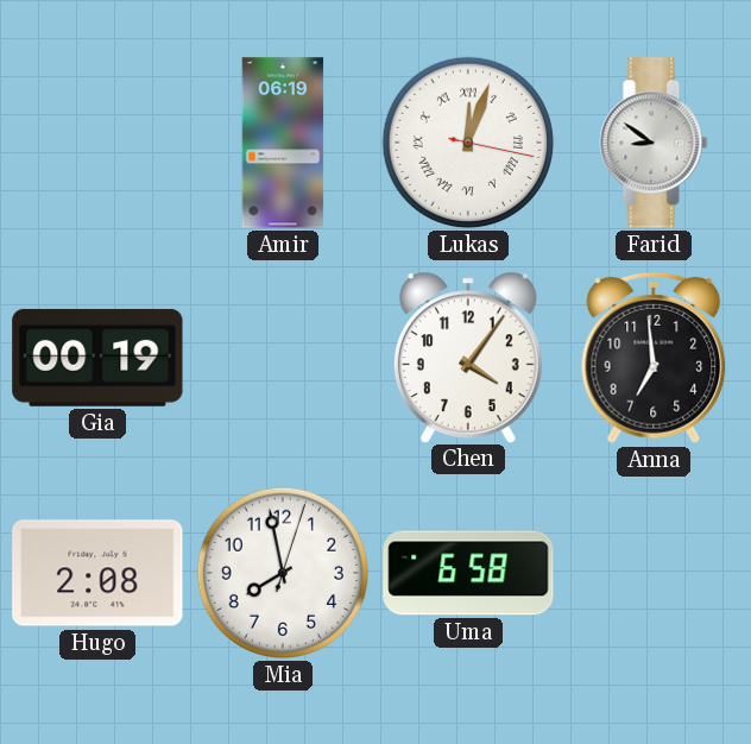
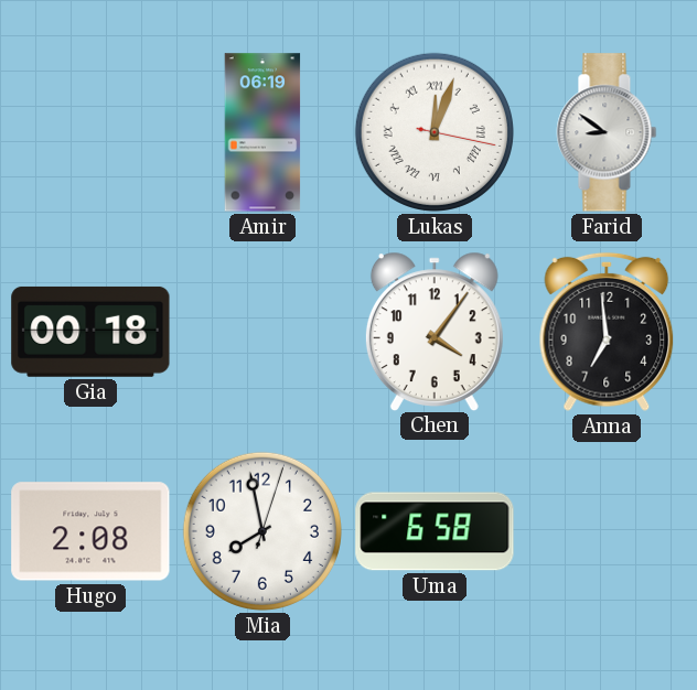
Gia: 00:19 -> 00:18
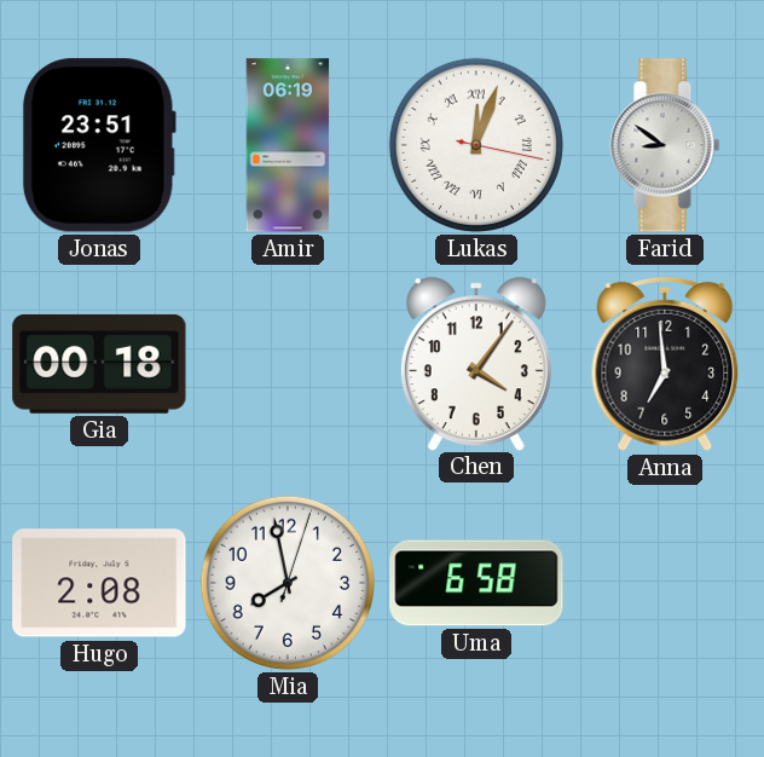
Jonas: none -> 23:51
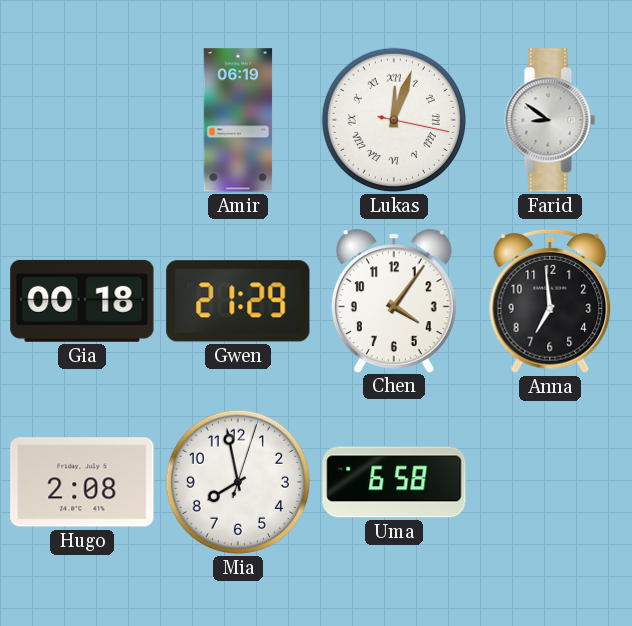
Jonas: 23:51 -> none
Gwen: none -> 21:29
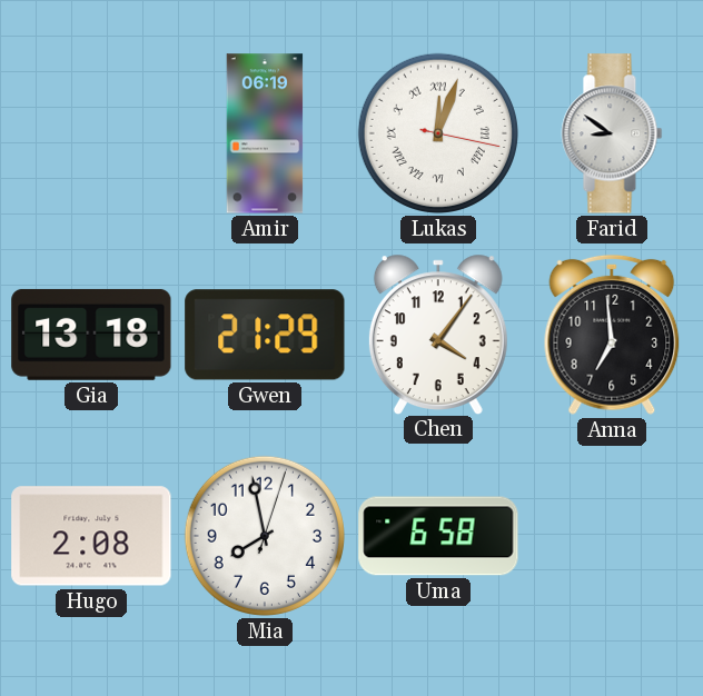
Gia: 00:18 -> 13:18
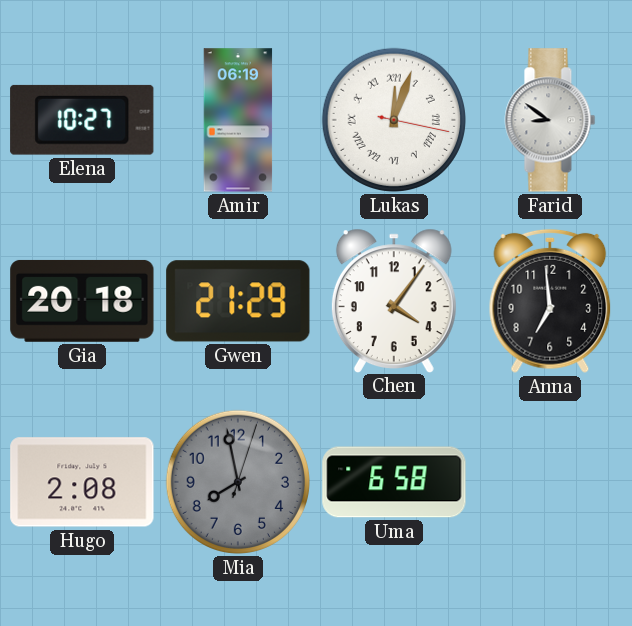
Elena: none -> 10:27
Gia: 13:18 -> 20:18
Mia dial: white -> grey
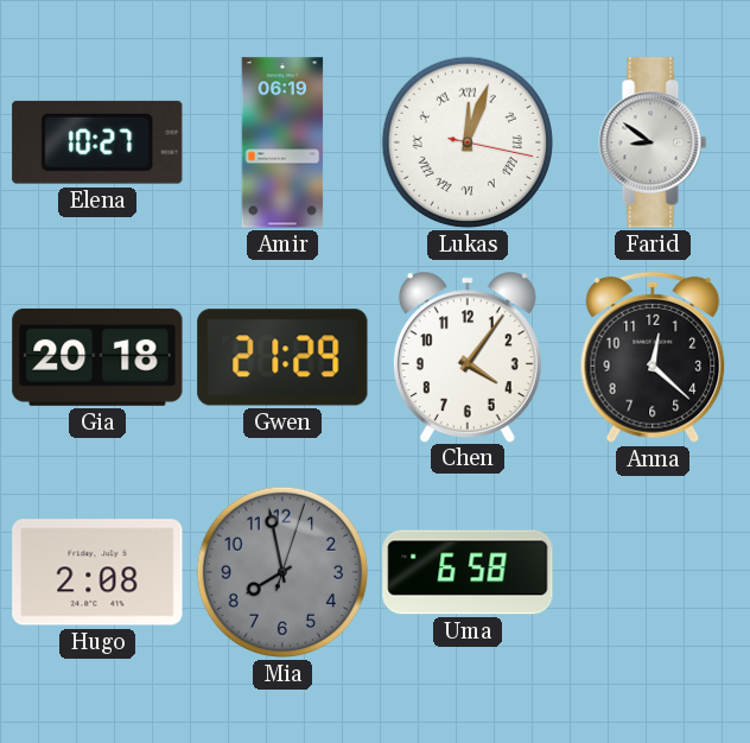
Anna: 6:59 -> 12:22
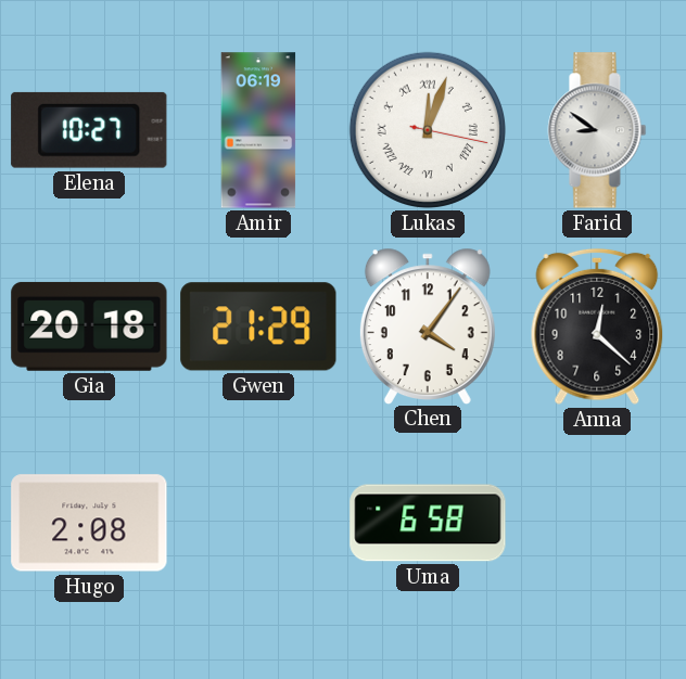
Mia: 7:58 -> none
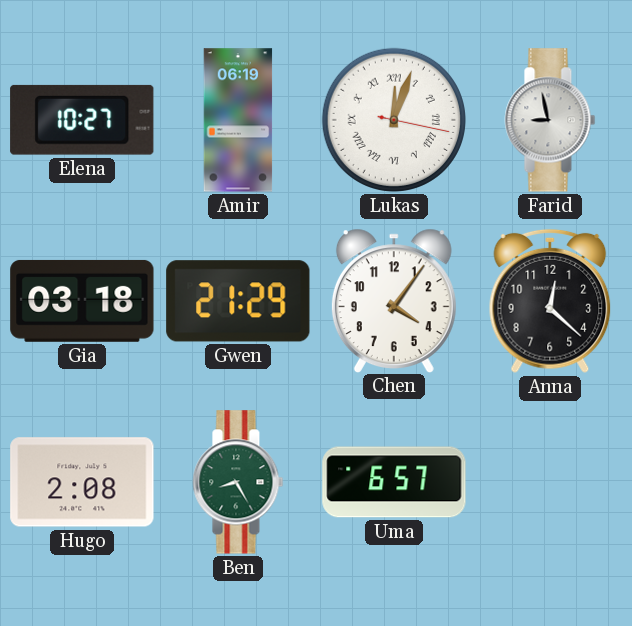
Farid: 8:51 -> 8:58
Gia: 20:18 -> 03:18
Ben: none -> 8:25
Uma: 6:58 -> 6:57
